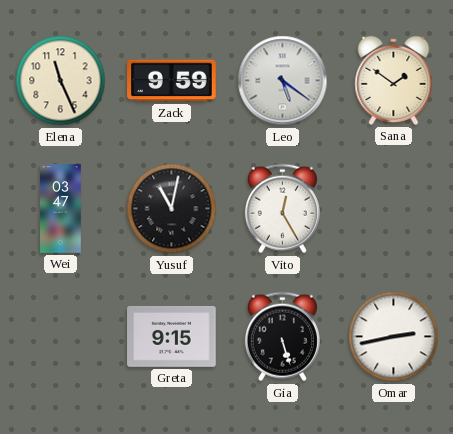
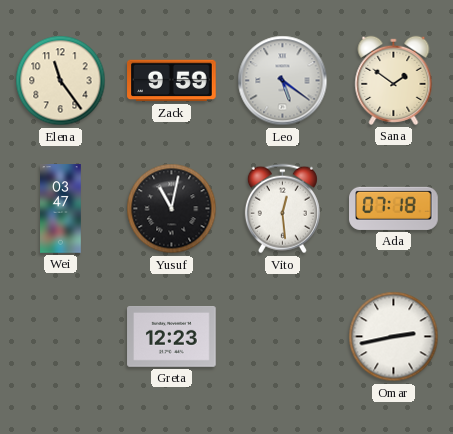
Elena: 11:26 -> 11:24
Vito: 12:25 -> 12:29
Ada: none -> 07:18
Greta: 9:15 -> 12:23
Gia: 5:27 -> none
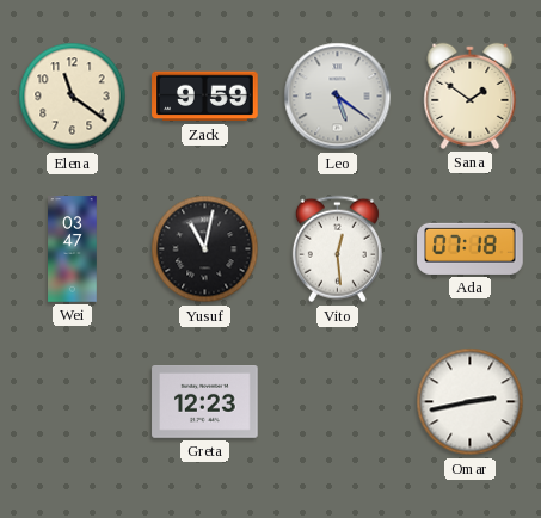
Elena: 11:24 -> 11:21
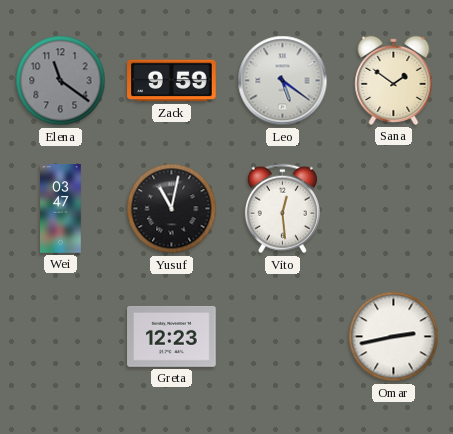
Elena dial: cream -> grey
Ada: 07:18 -> none
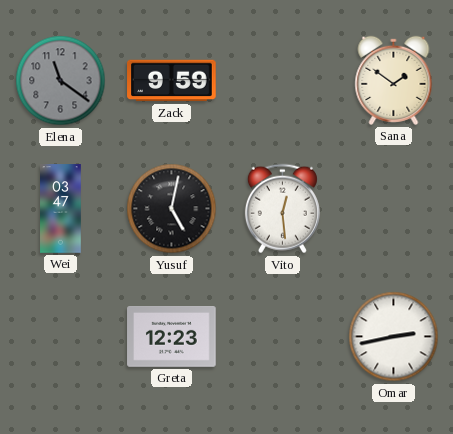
Leo: 5:21 -> none
Yusuf: 11:02 -> 5:02
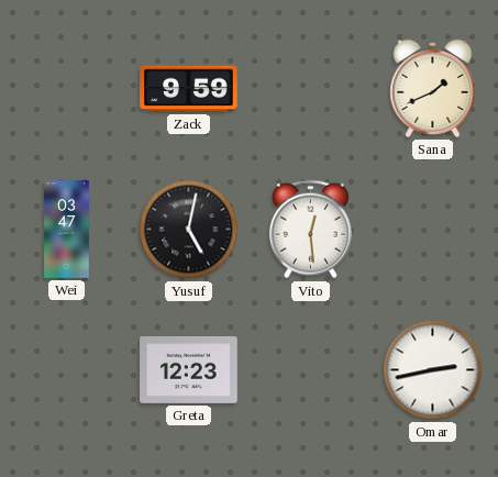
Elena: 11:21 -> none
Sana: 1:51 -> 1:41
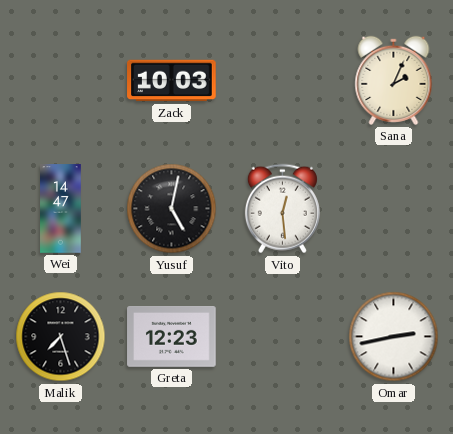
Zack: 9:59 -> 10:03
Sana: 1:41 -> 2:04
Wei: 03:47 -> 14:47
Malik: none -> 7:27
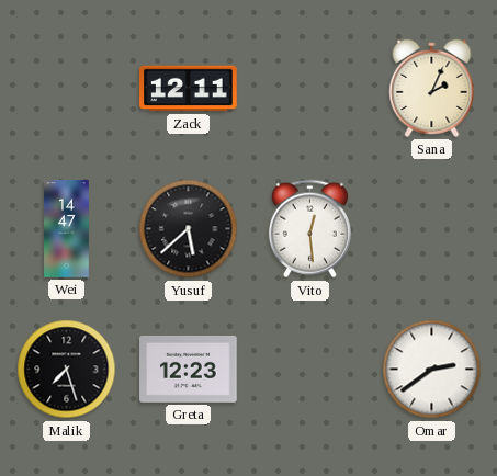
Zack: 10:03 -> 12:11
Yusuf: 5:02 -> 5:38
Omar: 2:43 -> 2:39
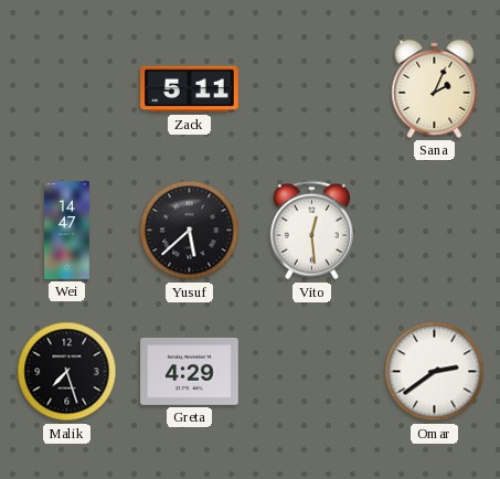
Zack: 12:11 -> 5:11
Greta: 12:23 -> 4:29
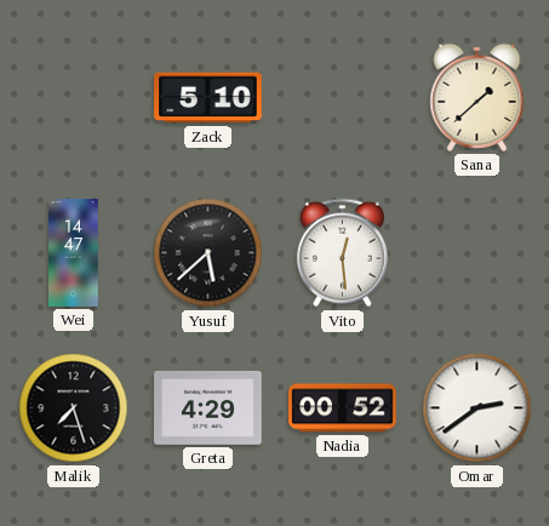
Zack: 5:11 -> 5:10
Sana: 2:04 -> 1:38
Nadia: none -> 00:52
